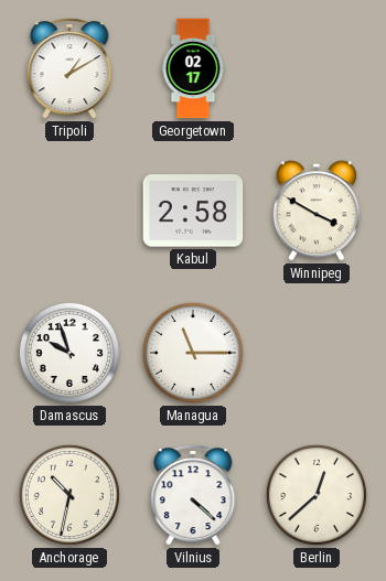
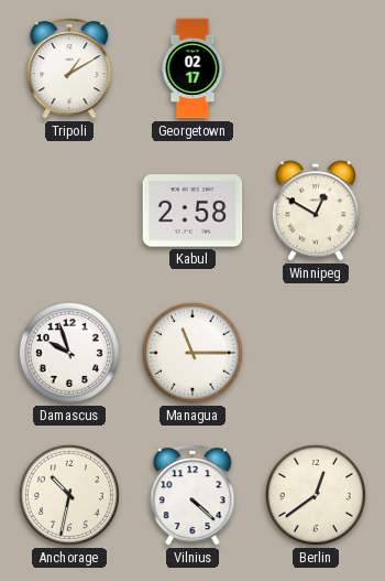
Winnipeg: 3:50 -> 12:50
Berlin: 12:38 -> 12:39
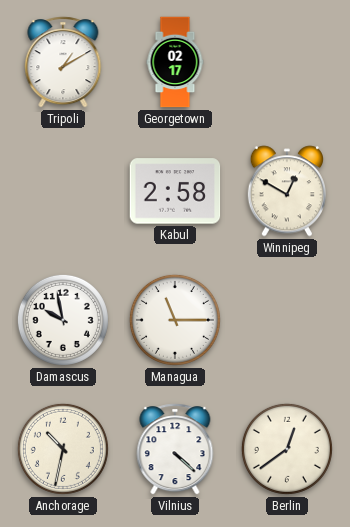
Damascus: 9:57 -> 9:58
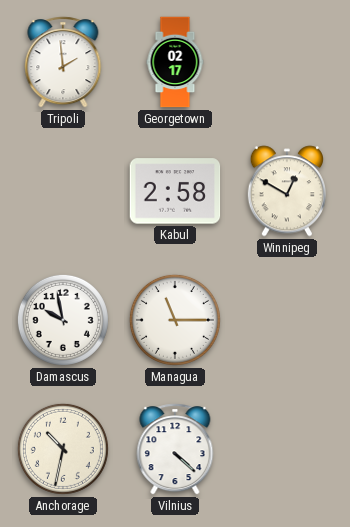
Tripoli: 1:10 -> 1:59
Berlin: 12:39 -> none
